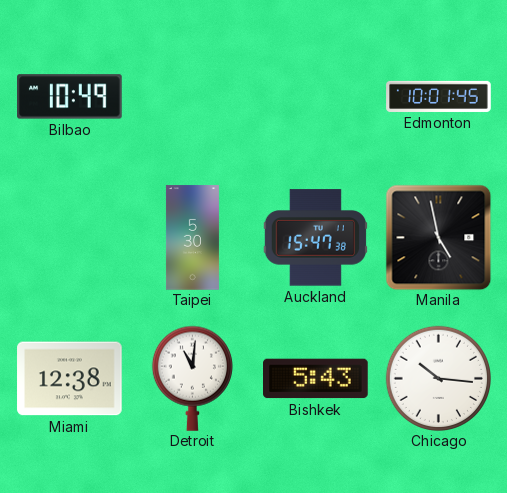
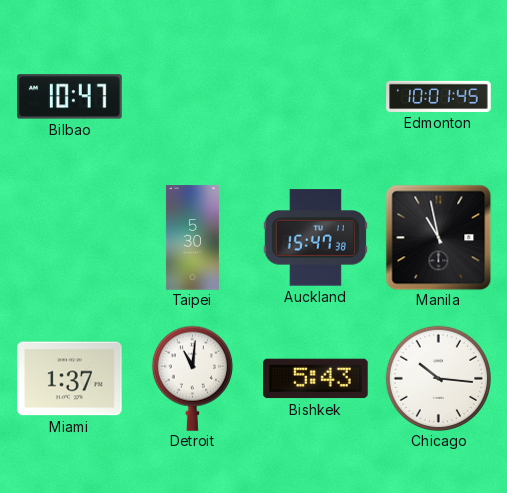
Bilbao: 10:49 -> 10:47
Manila: 4:58 -> 10:58
Miami: 12:38 -> 1:37
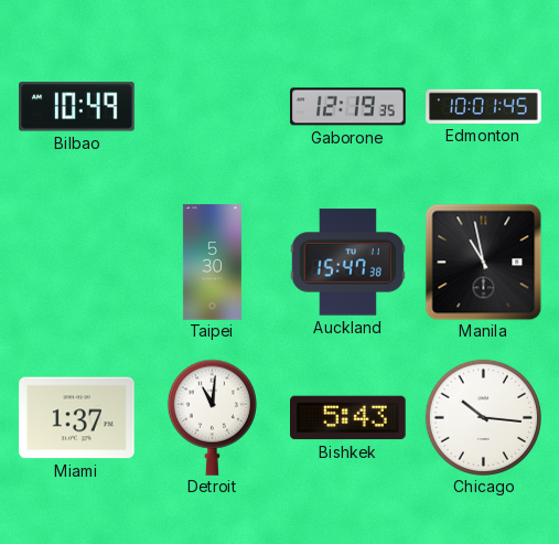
Bilbao: 10:47 -> 10:49
Gaborone: none -> 12:19
